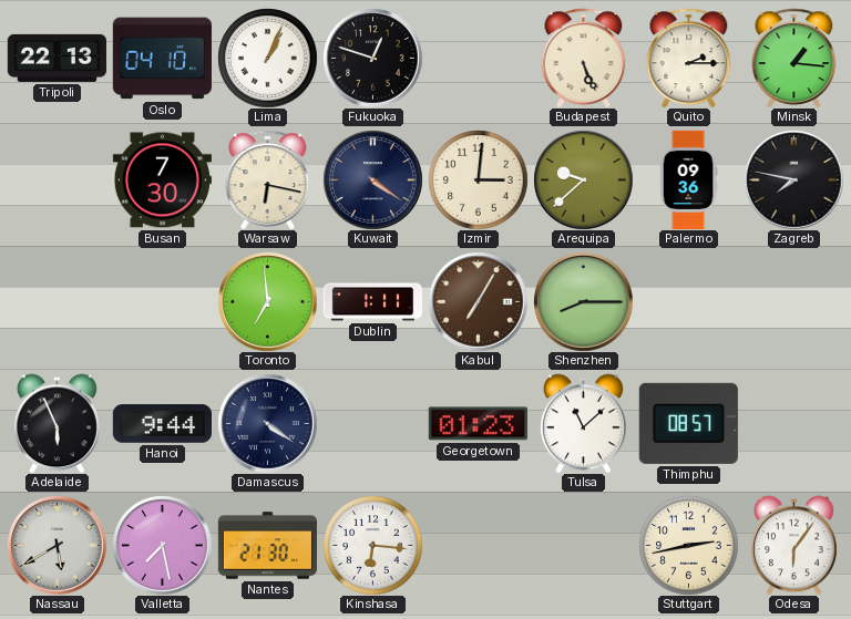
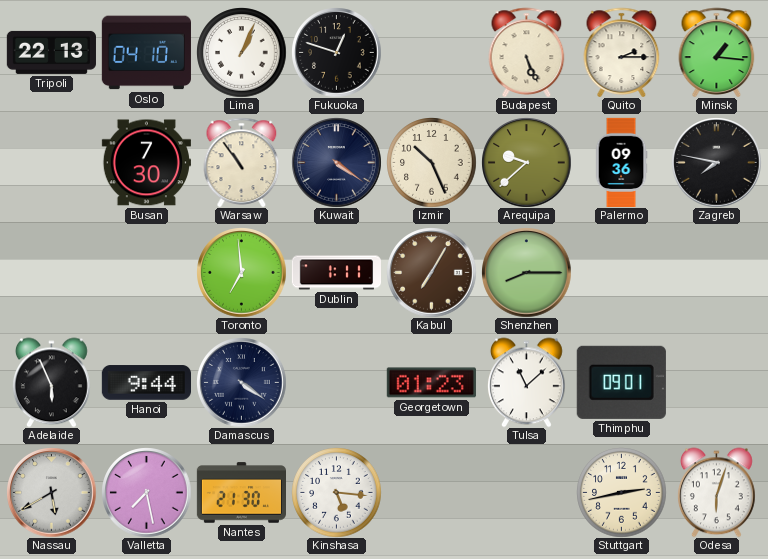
Warsaw: 6:17 -> 10:54
Izmir: 3:01 -> 10:26
Thimphu: 08:57 -> 09:01
Kinshasa: 6:16 -> 5:16
Odesa: 6:06 -> 6:03
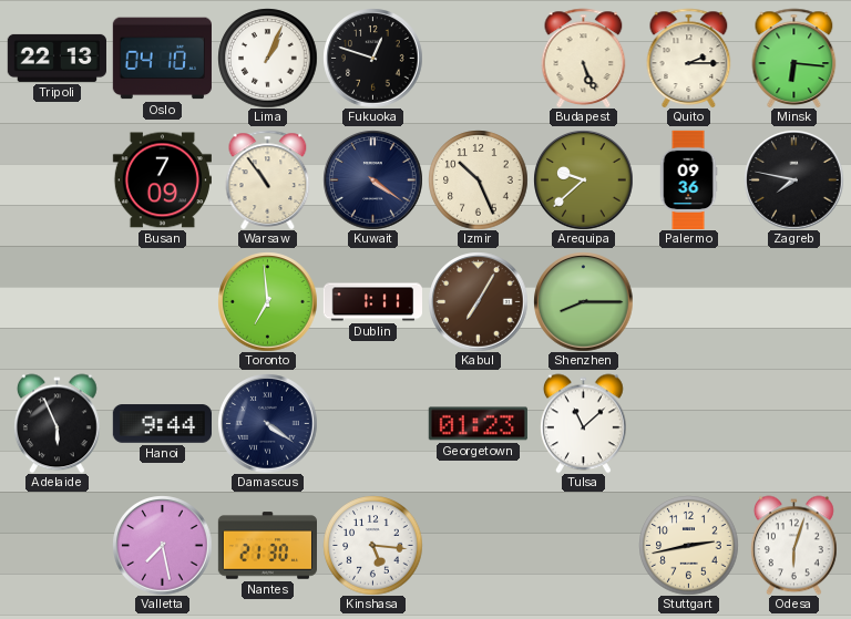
Minsk: 1:16 -> 6:16
Busan: 7:30 -> 7:09
Thimphu: 09:01 -> none
Nassau: 5:40 -> none
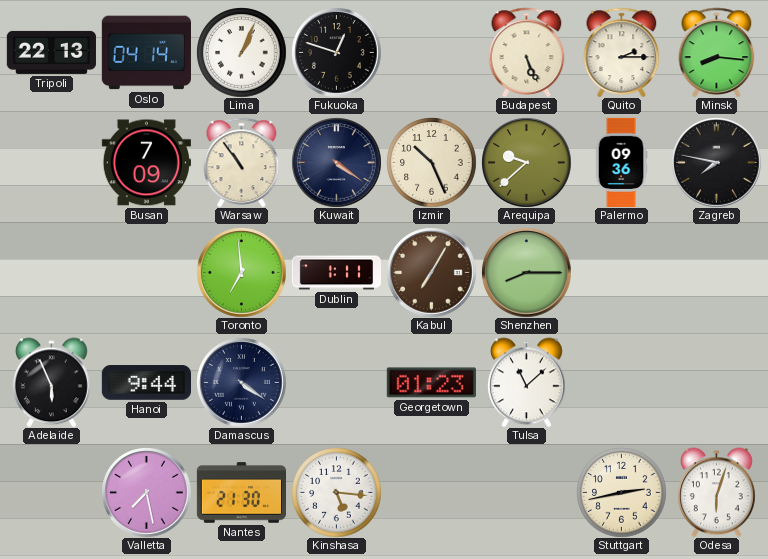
Oslo: 04:10 -> 04:14
Minsk: 6:16 -> 8:16
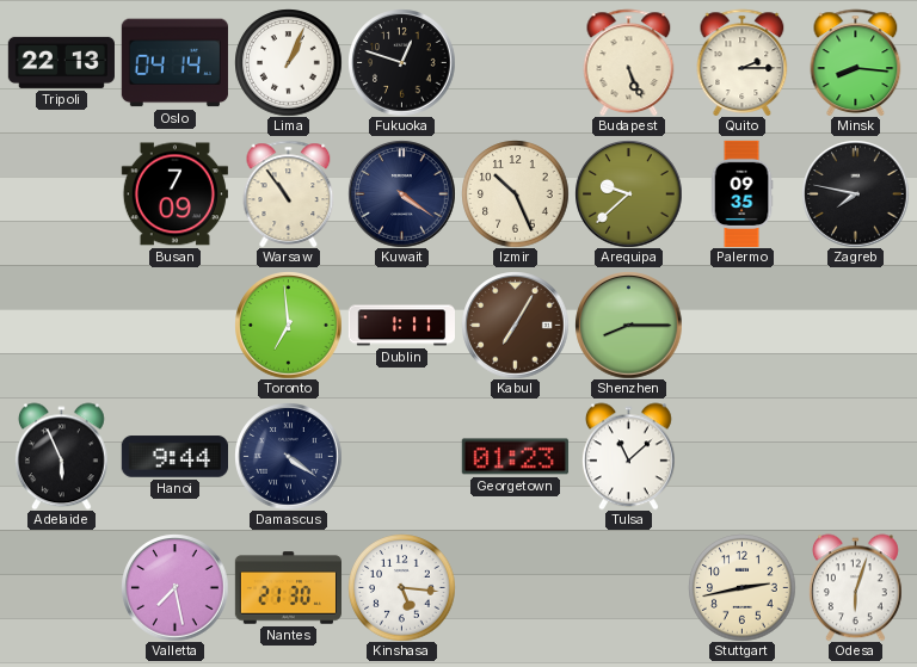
Palermo: 09:36 -> 09:35
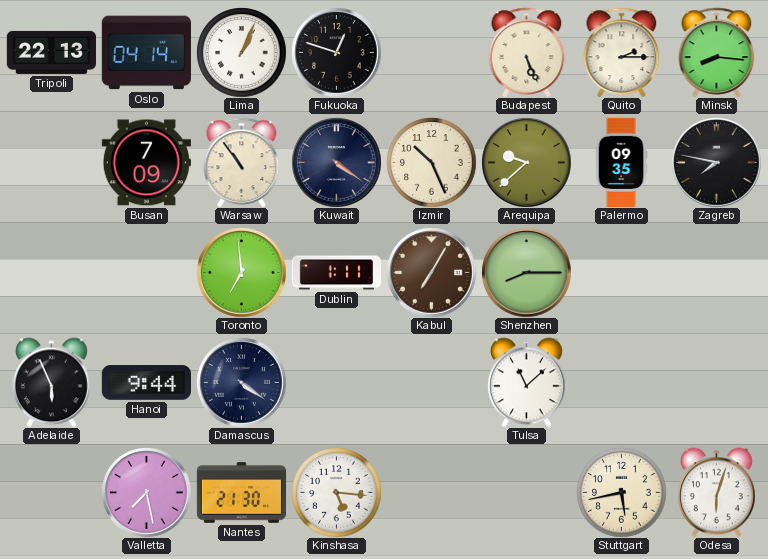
Georgetown: 01:23 -> none
Stuttgart: 2:43 -> 5:43
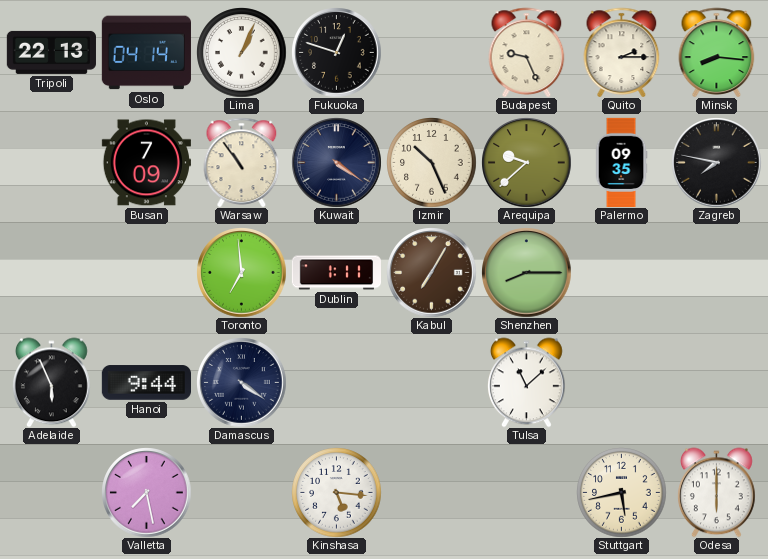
Budapest: 5:26 -> 9:26
Nantes: 21:30 -> none
Odesa: 6:03 -> 6:00
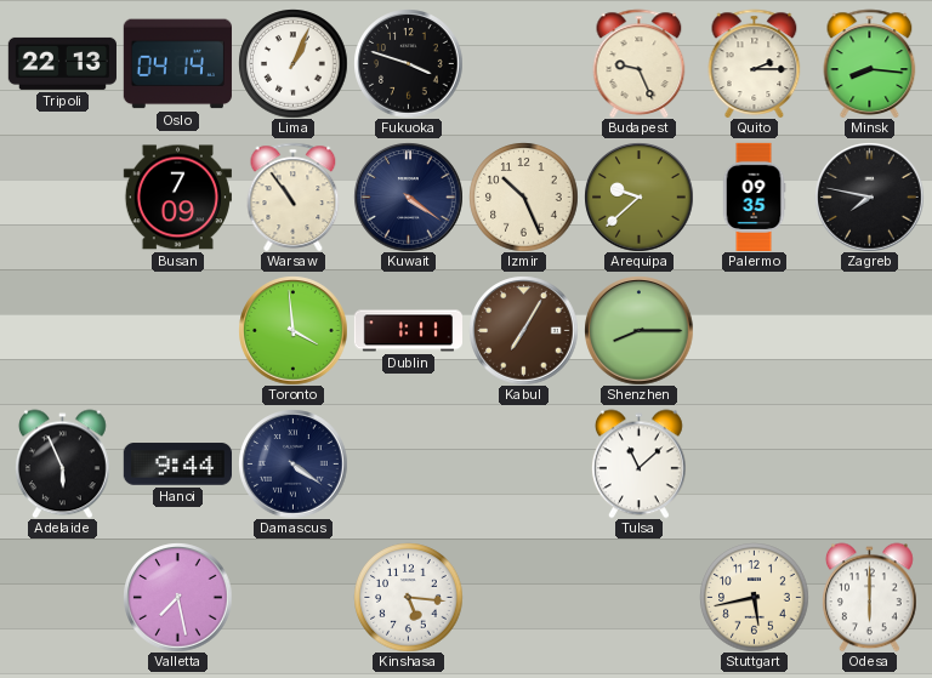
Fukuoka: 12:48 -> 3:48
Toronto: 6:59 -> 3:59
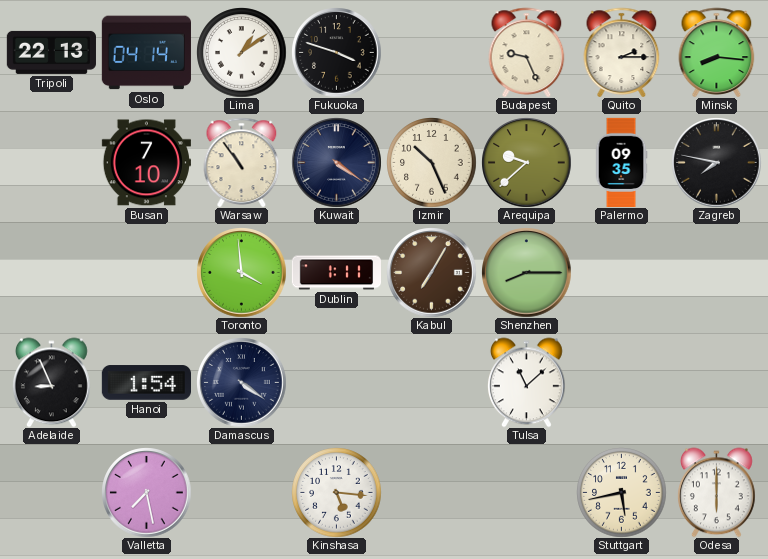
Lima: 1:04 -> 1:09
Busan: 7:09 -> 7:10
Adelaide: 5:56 -> 8:56
Hanoi: 9:44 -> 1:54
